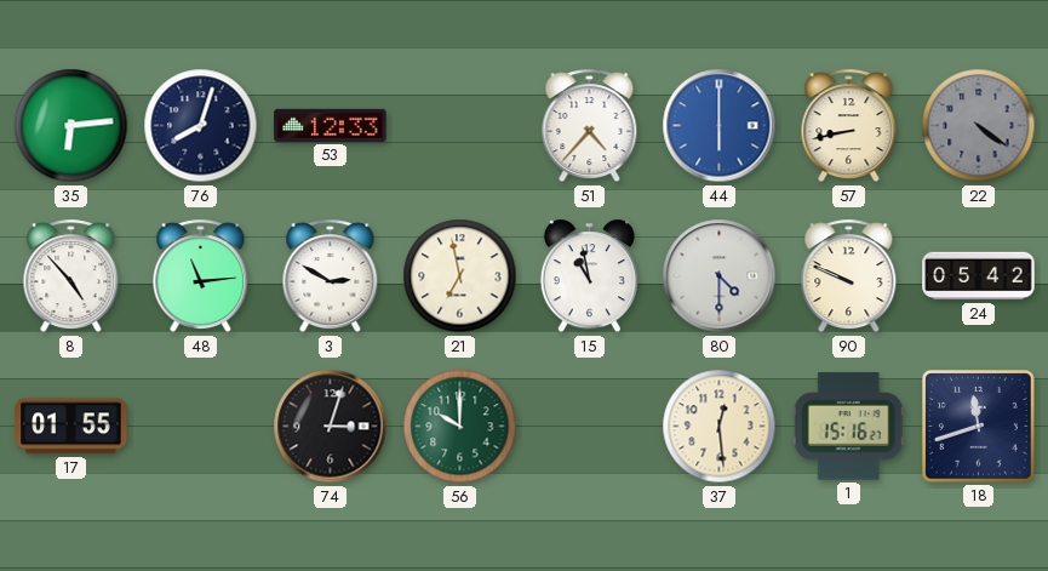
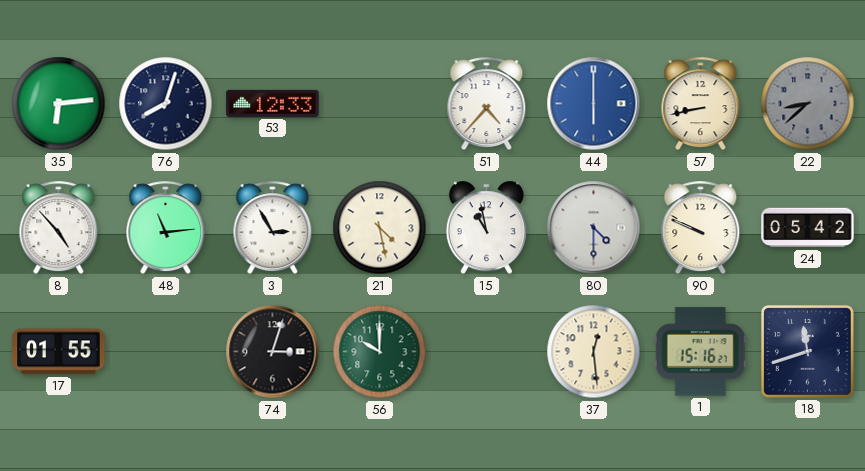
22: 4:21 -> 8:38
3: 2:50 -> 2:55
21: 6:58 -> 4:28
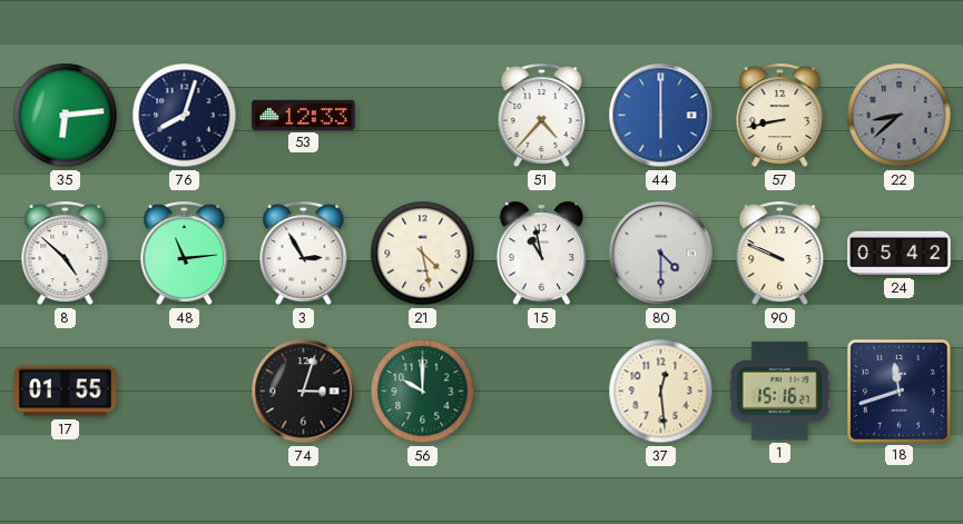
8: 4:53 -> 4:52
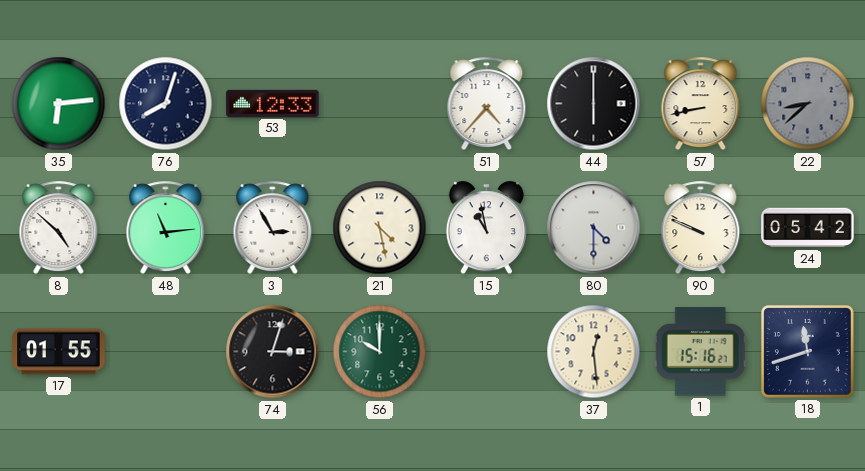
44 dial: blue -> black
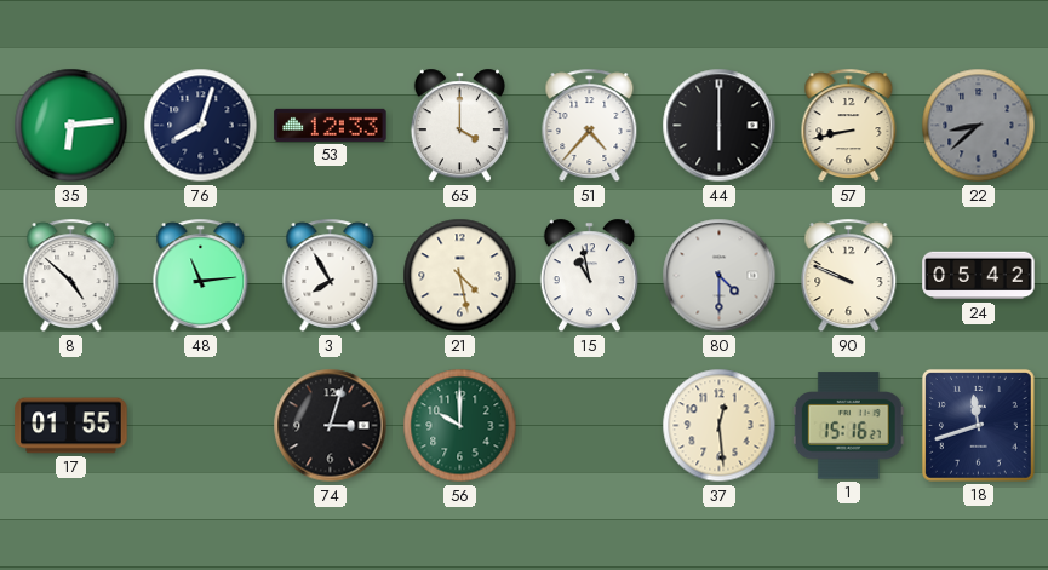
65: none -> 4:00
3: 2:55 -> 7:55
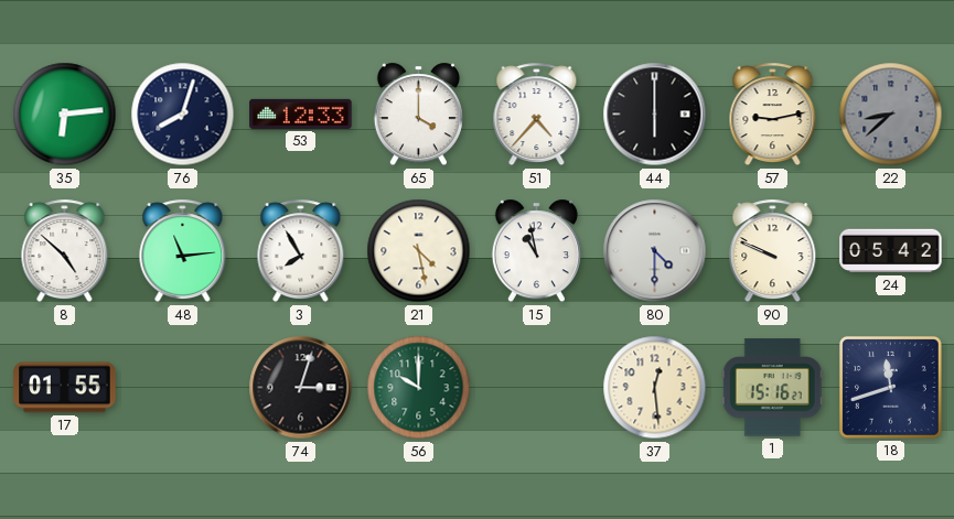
57: 8:43 -> 9:13
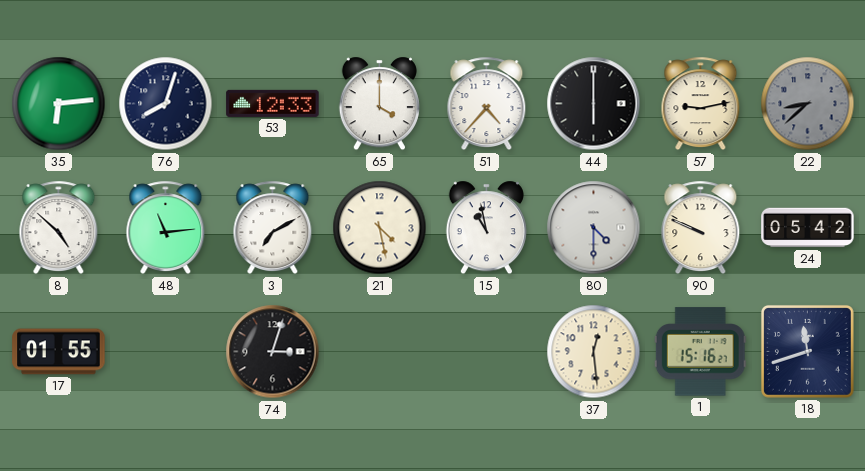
3: 7:55 -> 7:10
56: 10:00 -> none
